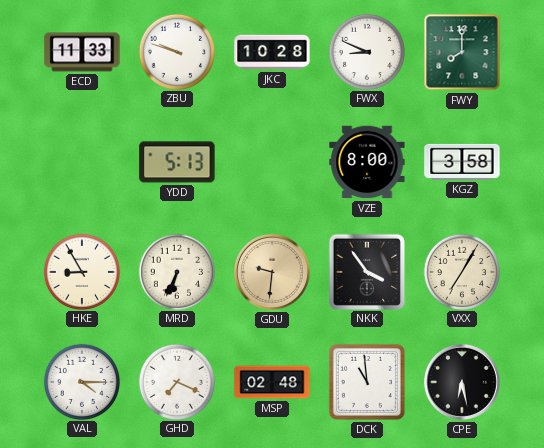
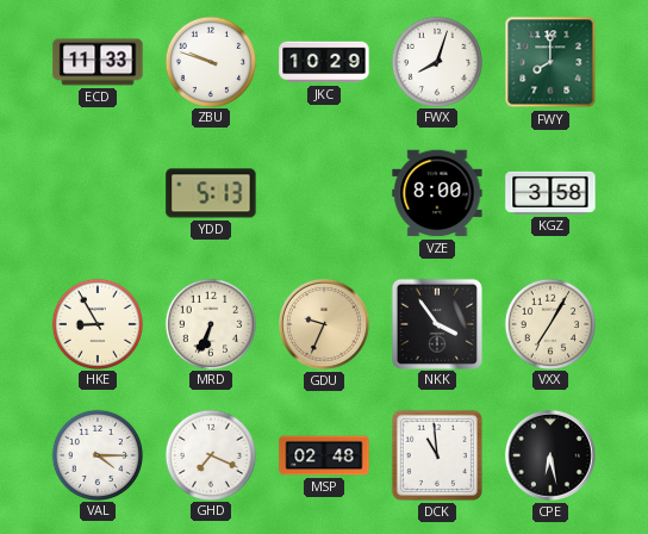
JKC: 10:28 -> 10:29
FWX: 8:49 -> 8:03
GDU: 9:31 -> 9:34
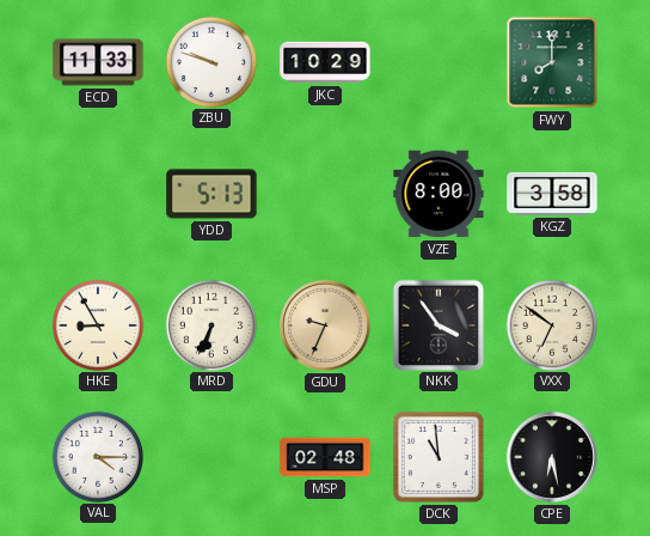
FWX: 8:03 -> none
VXX: 7:05 -> 6:51
GHD: 7:19 -> none
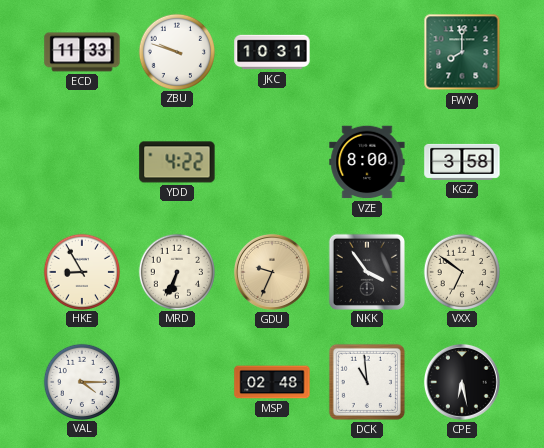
JKC: 10:29 -> 10:31
YDD: 5:13 -> 4:22
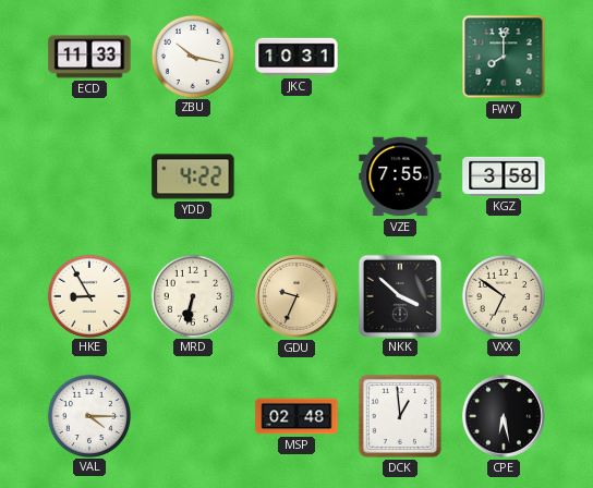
ZBU: 9:48 -> 10:17
VZE: 8:00 -> 7:55
MRD: 6:34 -> 6:32
NKK: 3:54 -> 3:52
DCK: 10:59 -> 12:59
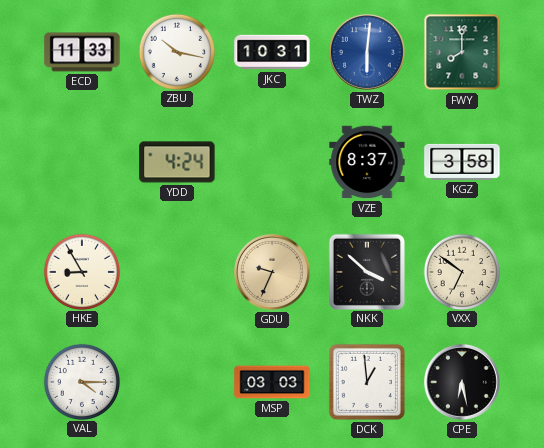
TWZ: none -> 6:01
YDD: 4:22 -> 4:24
VZE: 7:55 -> 8:37
MRD: 6:32 -> none
MSP: 02:48 -> 03:03
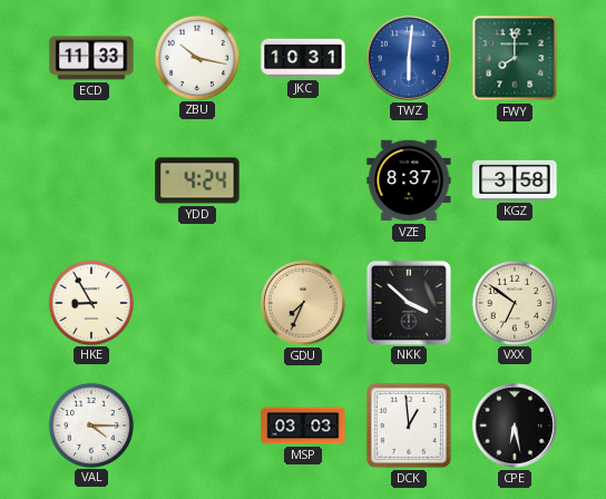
GDU: 9:34 -> 7:34
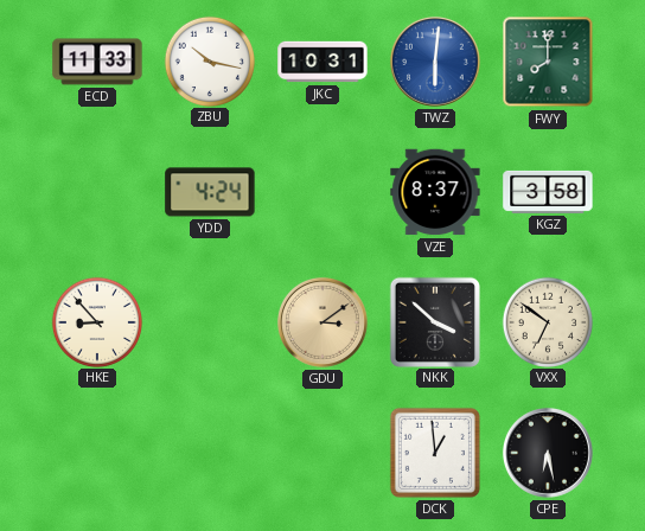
HKE: 8:55 -> 8:53
GDU: 7:34 -> 3:09
VAL: 4:15 -> none
MSP: 03:03 -> none
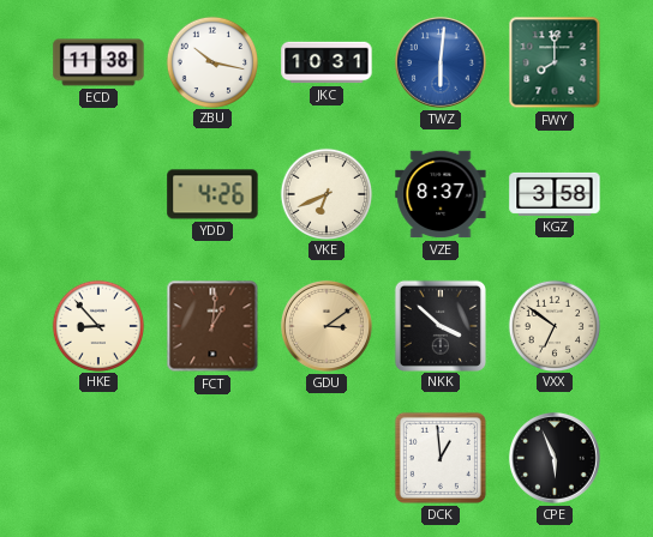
ECD: 11:33 -> 11:38
YDD: 4:24 -> 4:26
VKE: none -> 6:41
FCT: none -> 1:01
CPE: 6:28 -> 5:56
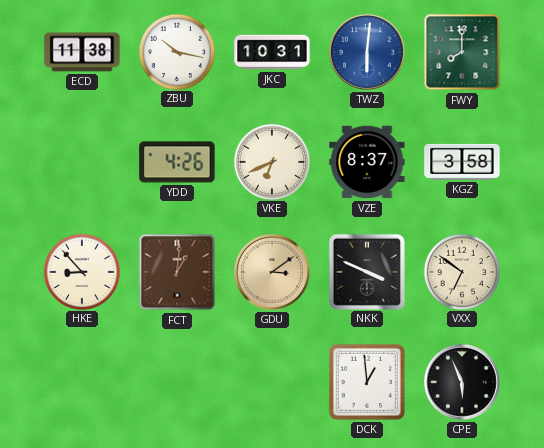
NKK: 3:52 -> 3:49
